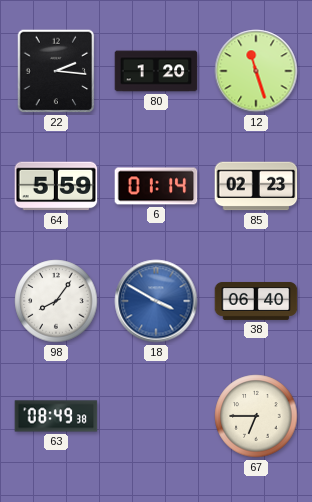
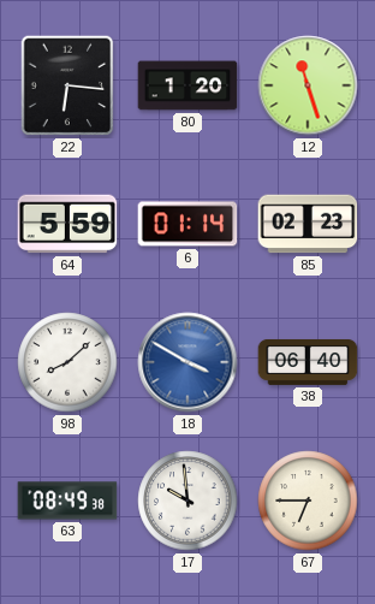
22: 2:16 -> 6:16
98: 8:06 -> 8:08
17: none -> 9:59
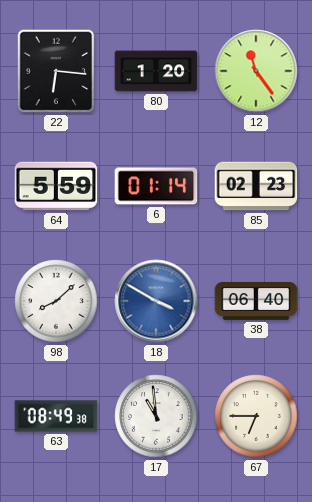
12: 11:27 -> 11:24
17: 9:59 -> 10:59
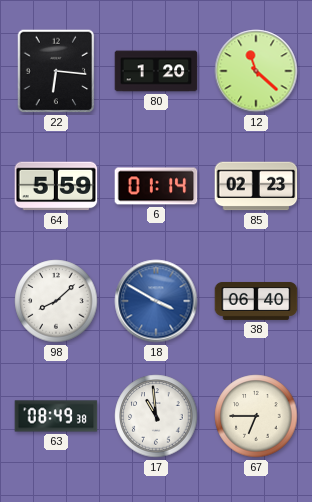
12: 11:24 -> 11:22
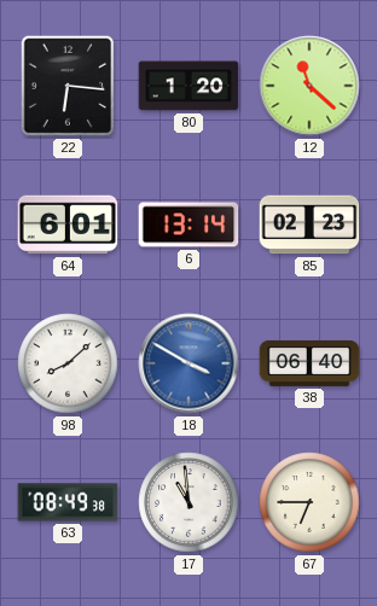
64: 5:59 -> 6:01
6: 01:14 -> 13:14
